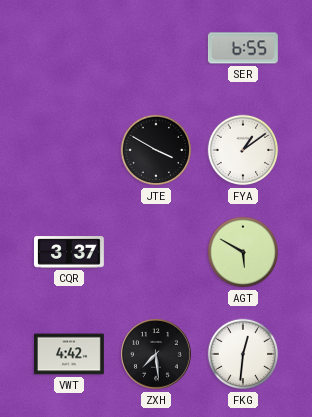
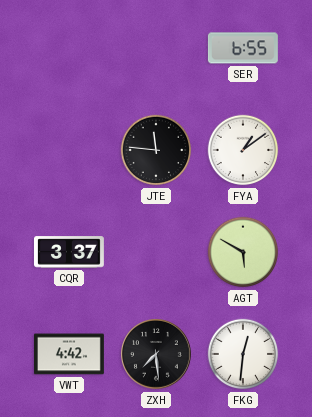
JTE: 3:50 -> 11:46
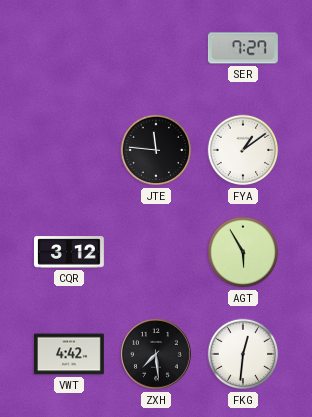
SER: 6:55 -> 7:27
CQR: 3:37 -> 3:12
AGT: 5:50 -> 5:55
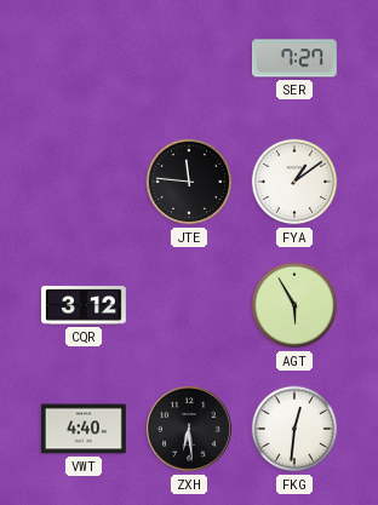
VWT: 4:42 -> 4:40
ZXH: 7:29 -> 6:29
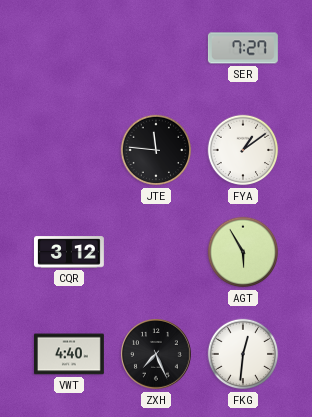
ZXH: 6:29 -> 7:26
